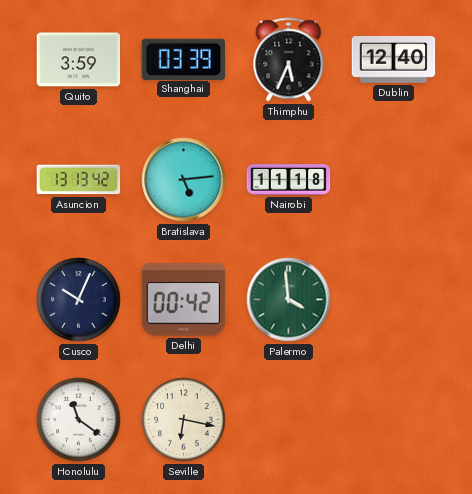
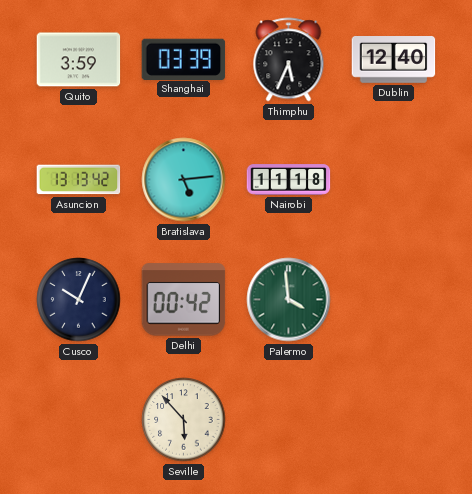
Honolulu: 11:21 -> none
Seville: 6:17 -> 5:53
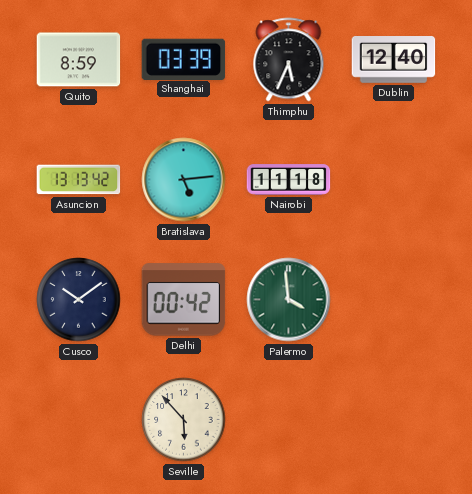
Quito: 3:59 -> 8:59
Cusco: 10:04 -> 10:09
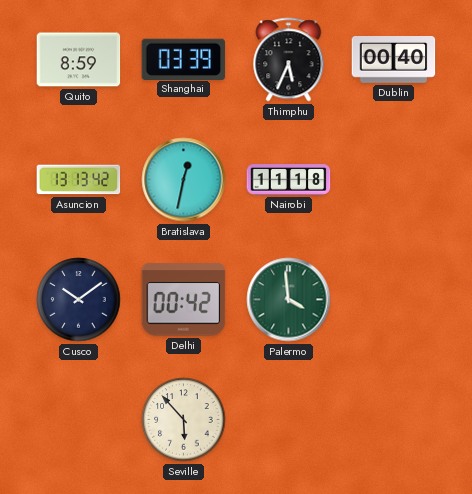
Dublin: 12:40 -> 00:40
Bratislava: 5:14 -> 12:32
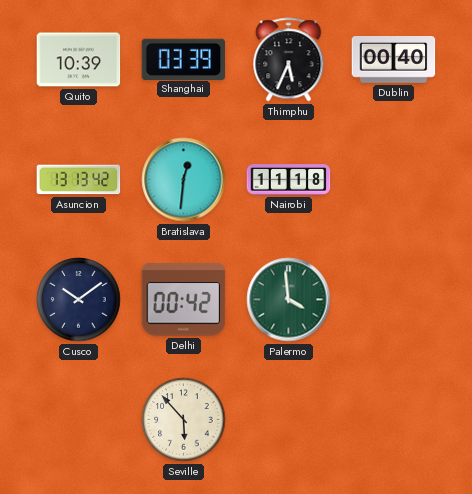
Quito: 8:59 -> 10:39
Bratislava: 12:32 -> 12:31
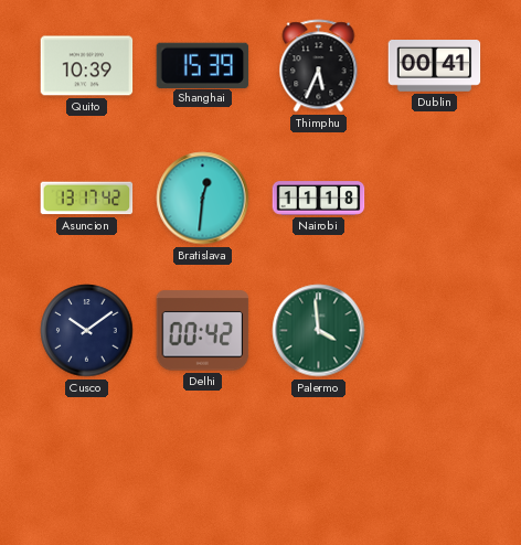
Shanghai: 03:39 -> 15:39
Dublin: 00:40 -> 00:41
Asuncion: 13:13 -> 13:17
Seville: 5:53 -> none
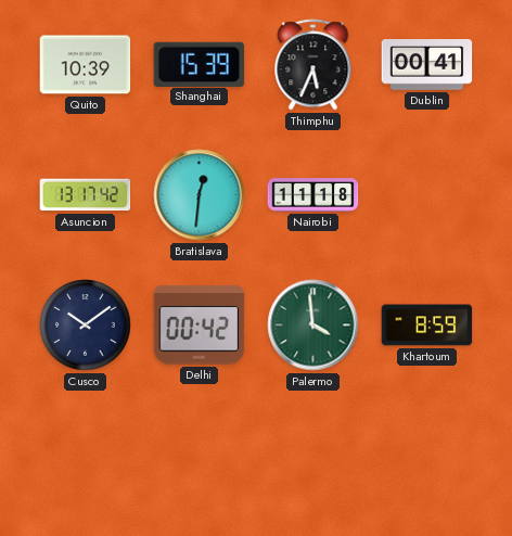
Khartoum: none -> 8:59
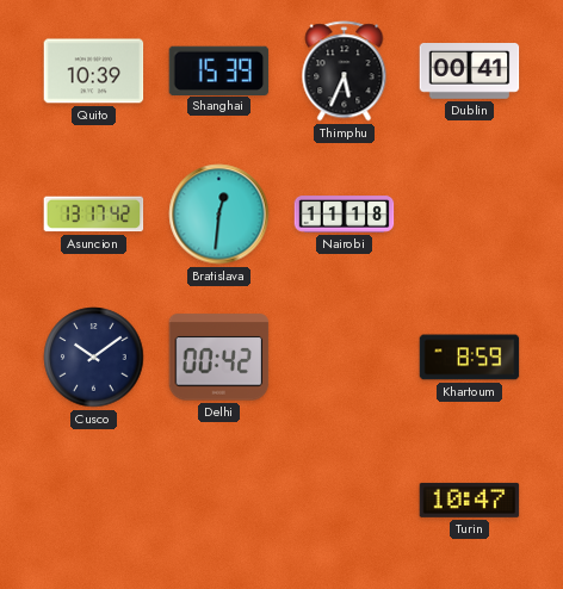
Palermo: 3:59 -> none
Turin: none -> 10:47
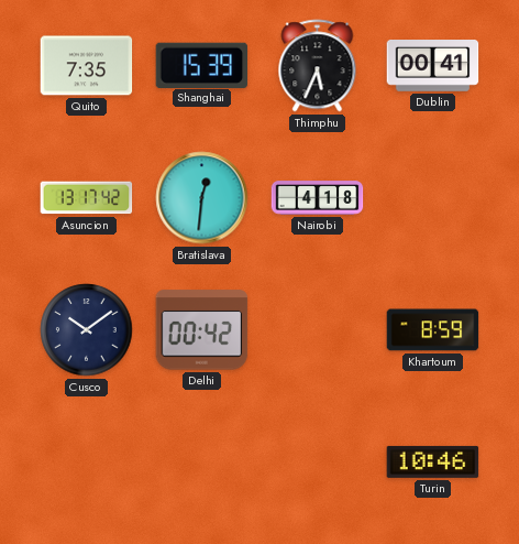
Quito: 10:39 -> 7:35
Nairobi: 11:18 -> 4:18
Turin: 10:47 -> 10:46
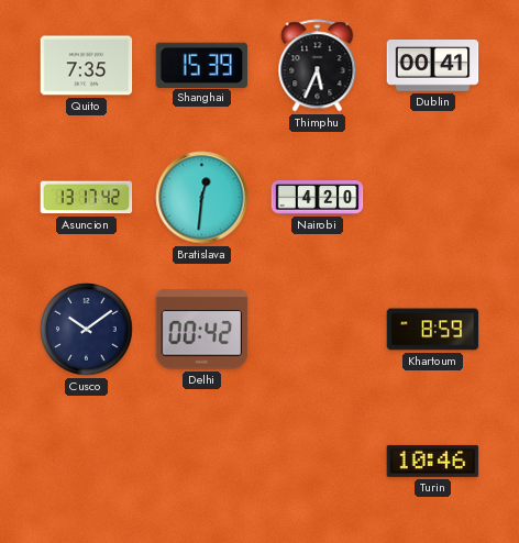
Nairobi: 4:18 -> 4:20
